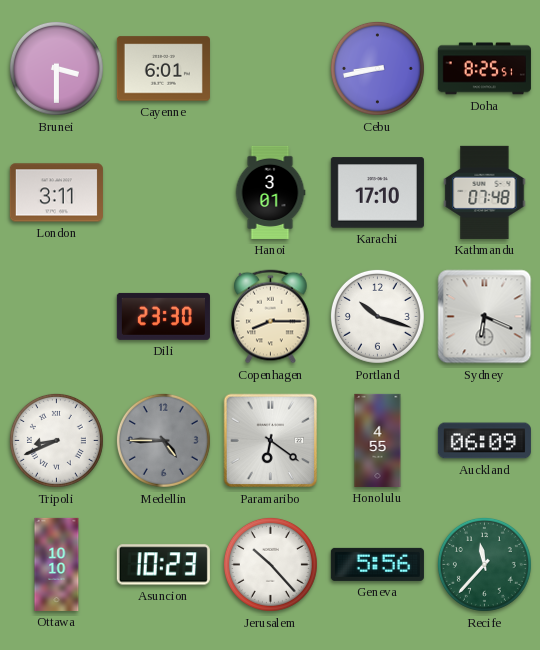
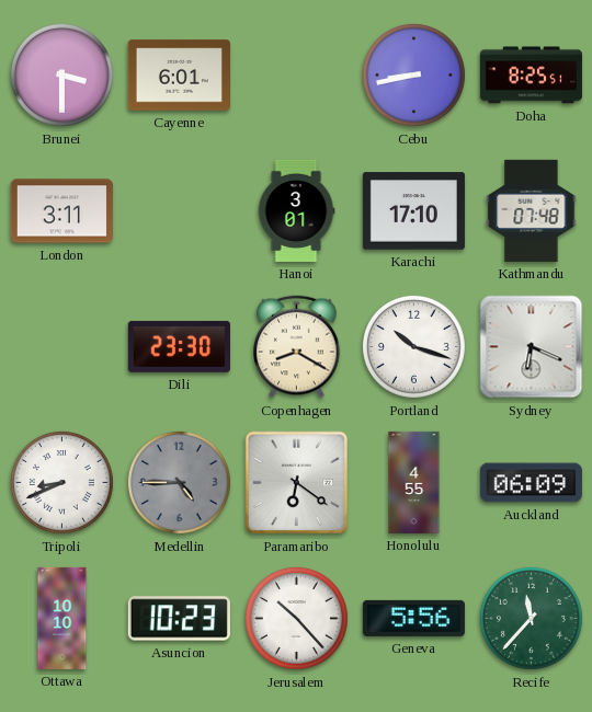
Copenhagen: 8:15 -> 8:20
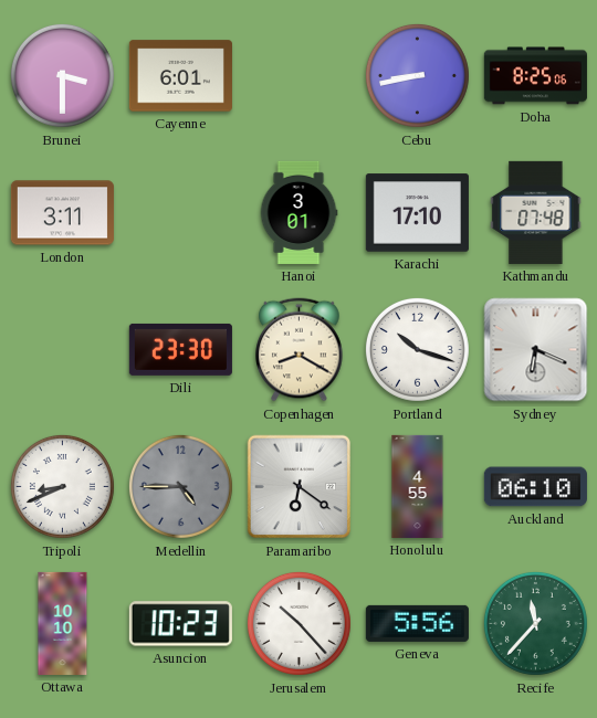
Doha: 8:25:51 -> 8:25:06
Auckland: 06:09 -> 06:10
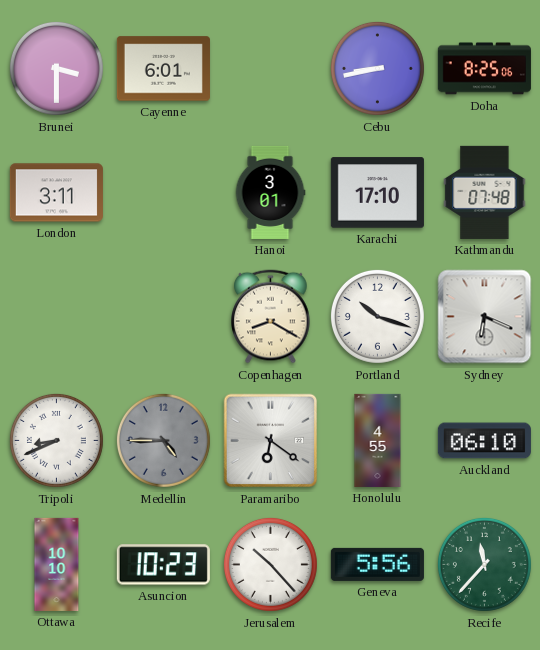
Dili: 23:30 -> none
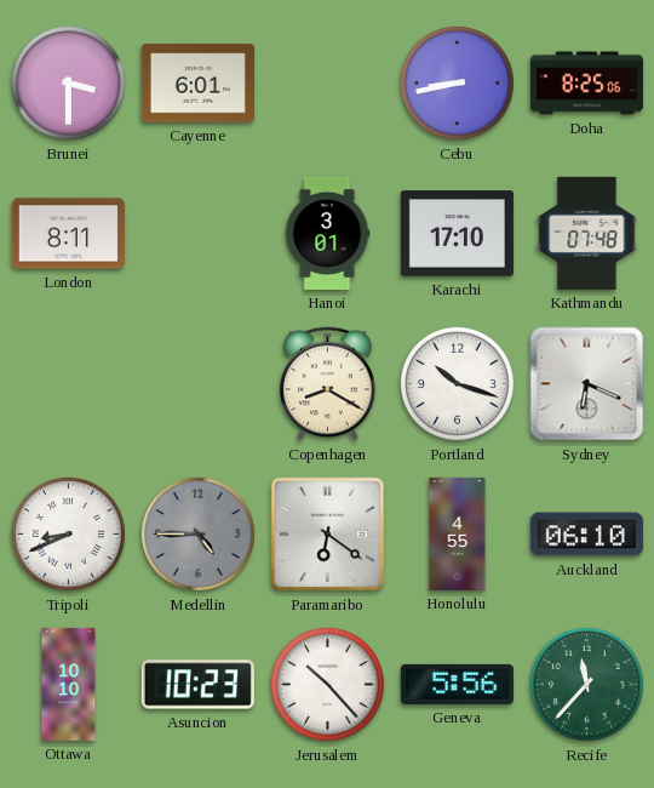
London: 3:11 -> 8:11
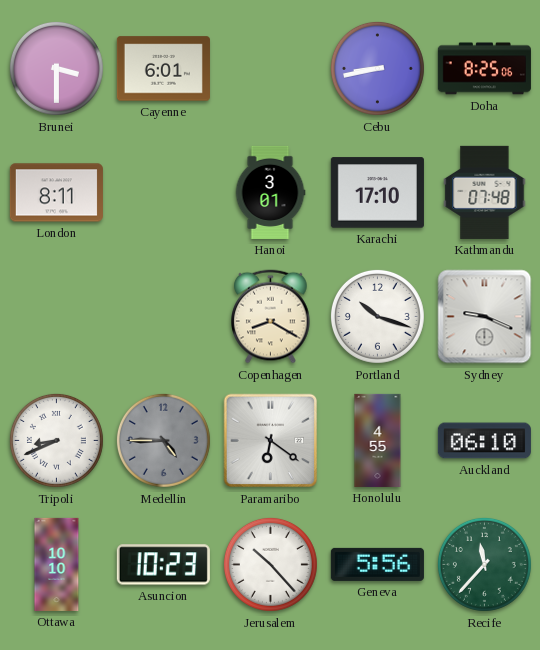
Sydney: 6:19 -> 9:19
